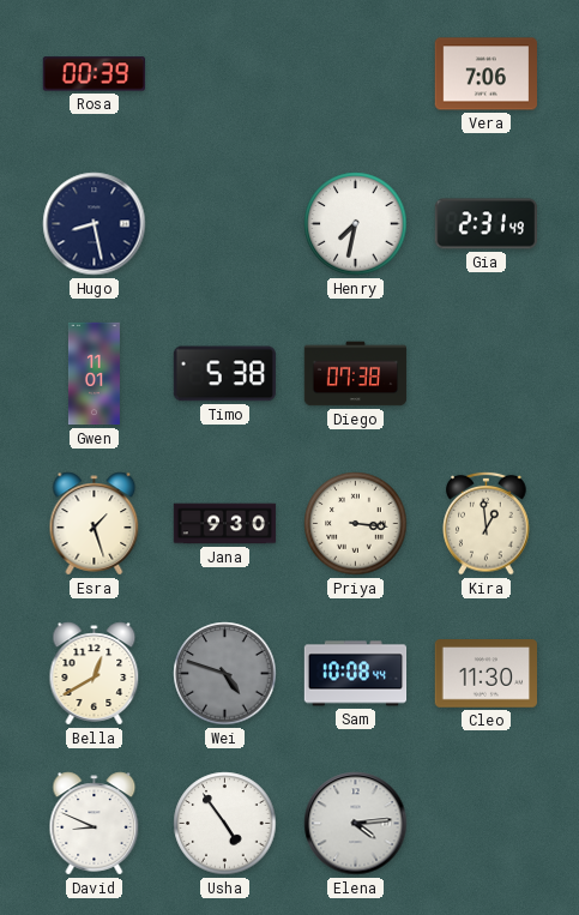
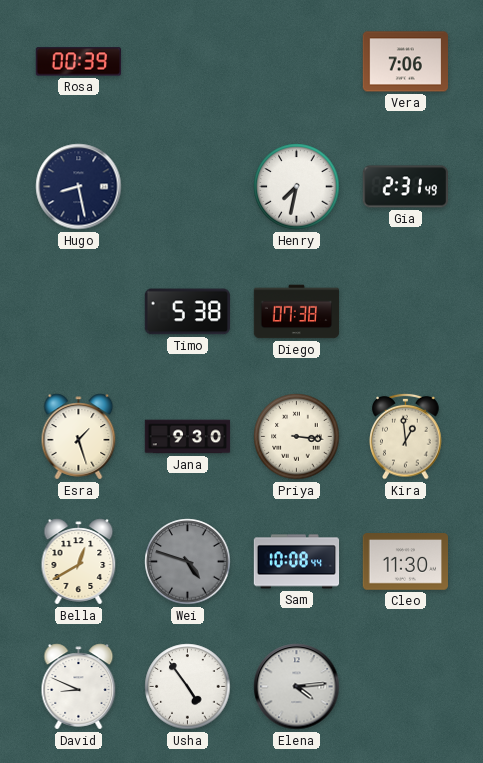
Gwen: 11:01 -> none
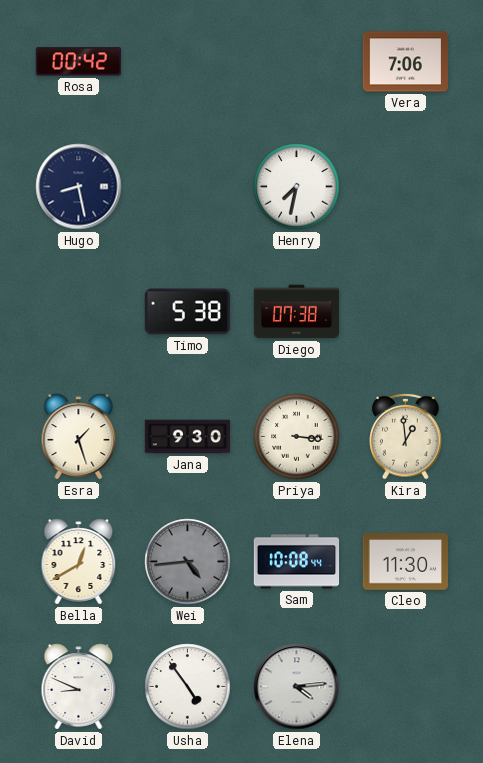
Rosa: 00:39 -> 00:42
Gia: 2:31 -> none
Wei: 4:48 -> 4:44
